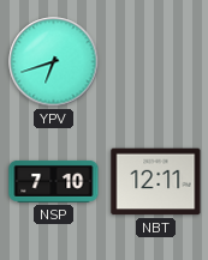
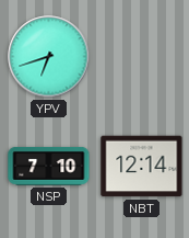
NBT: 12:11 -> 12:14
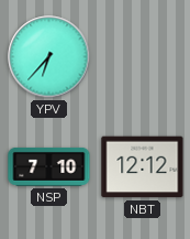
YPV: 6:42 -> 6:37
NBT: 12:14 -> 12:12
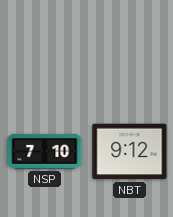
YPV: 6:37 -> none
NBT: 12:12 -> 9:12
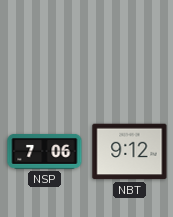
NSP: 7:10 -> 7:06
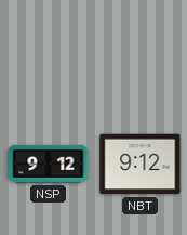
NSP: 7:06 -> 9:12
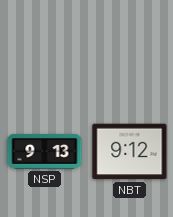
NSP: 9:12 -> 9:13
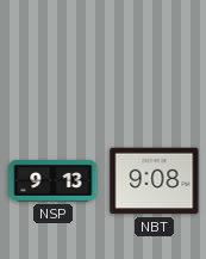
NBT: 9:12 -> 9:08
